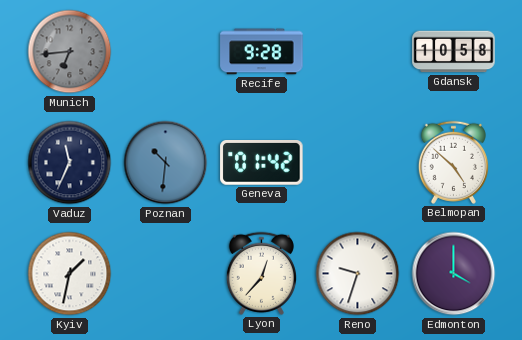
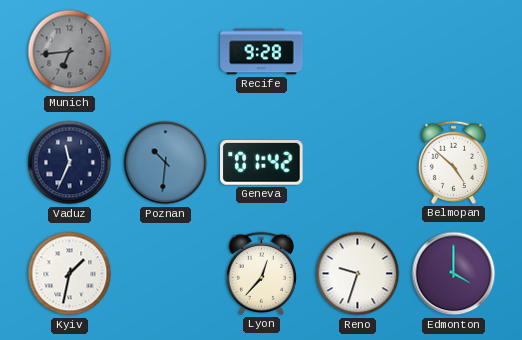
Gdansk: 10:58 -> none
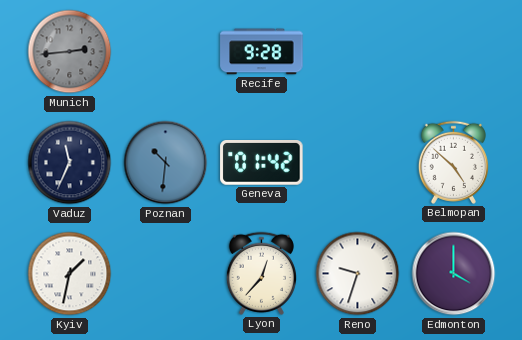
Munich: 6:44 -> 2:44
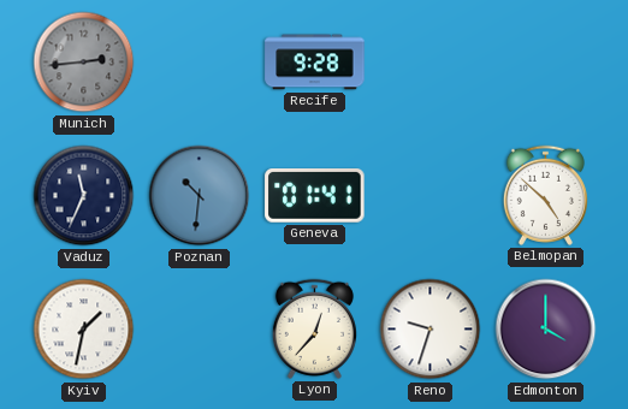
Geneva: 01:42 -> 01:41
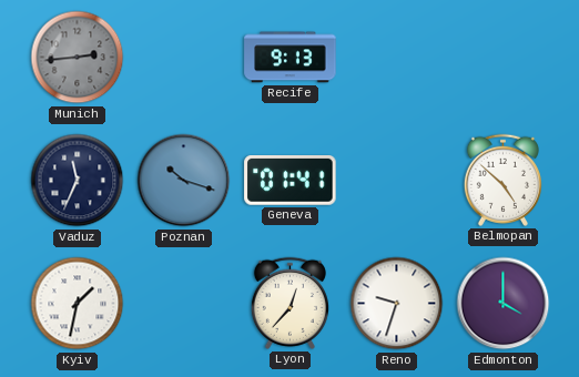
Recife: 9:28 -> 9:13
Poznan: 10:31 -> 10:18
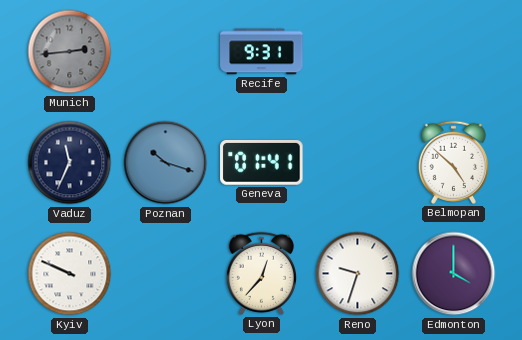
Recife: 9:13 -> 9:31
Kyiv: 1:32 -> 9:49
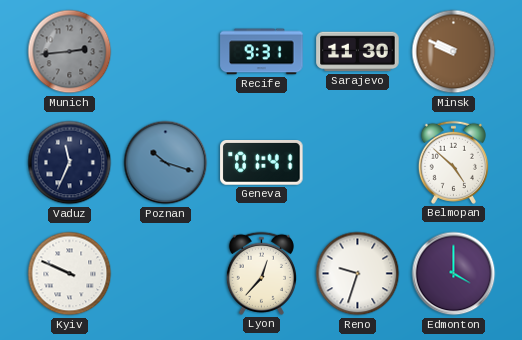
Sarajevo: none -> 11:30
Minsk: none -> 9:49
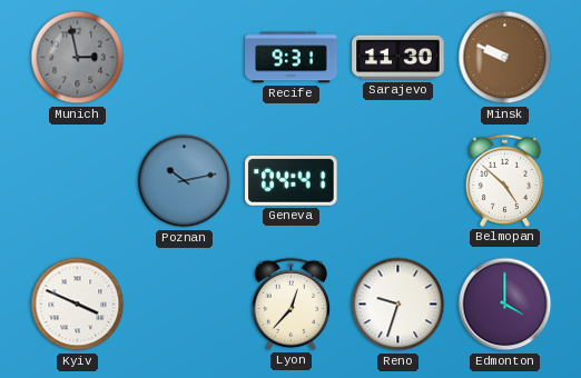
Munich: 2:44 -> 2:58
Vaduz: 11:34 -> none
Poznan: 10:18 -> 10:13
Geneva: 01:41 -> 04:41
Kyiv: 9:49 -> 3:49
